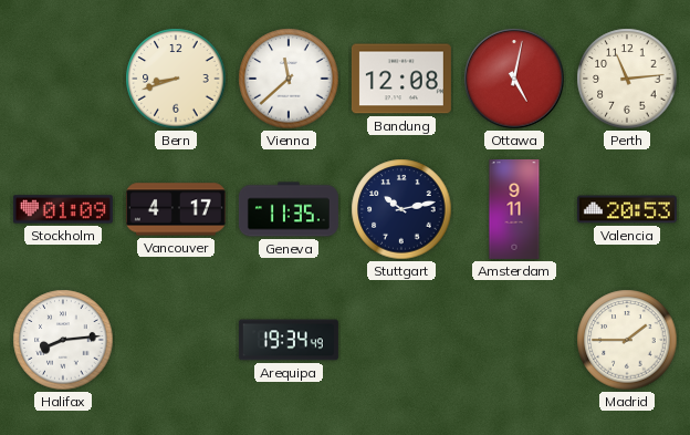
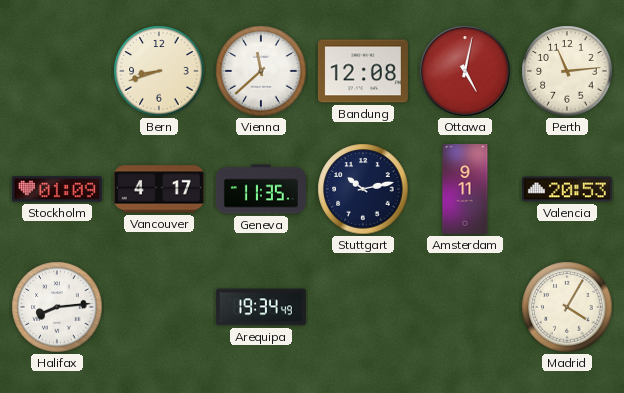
Madrid: 1:45 -> 4:05
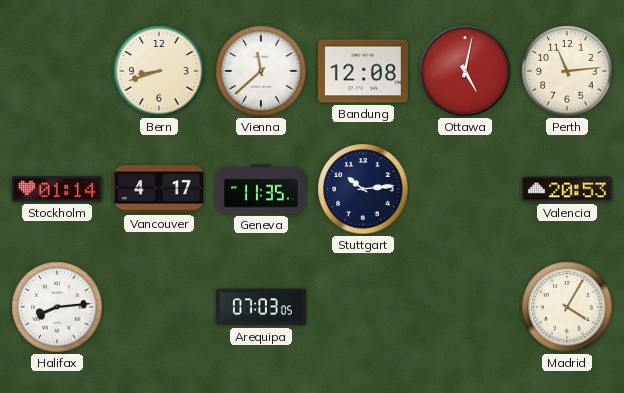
Stockholm: 01:09 -> 01:14
Stuttgart: 10:13 -> 10:14
Amsterdam: 9:11 -> none
Arequipa: 19:34 -> 07:03
